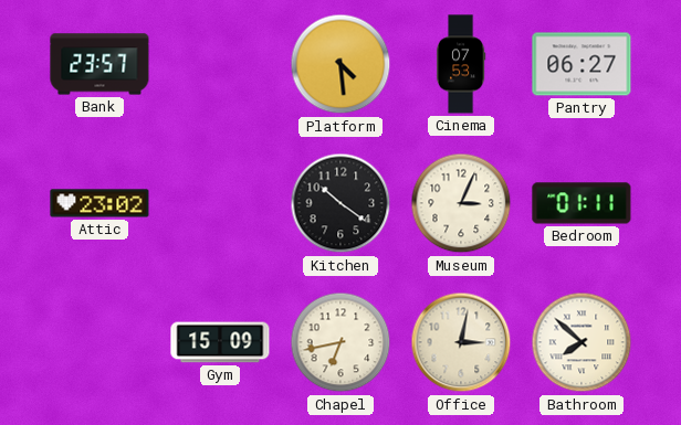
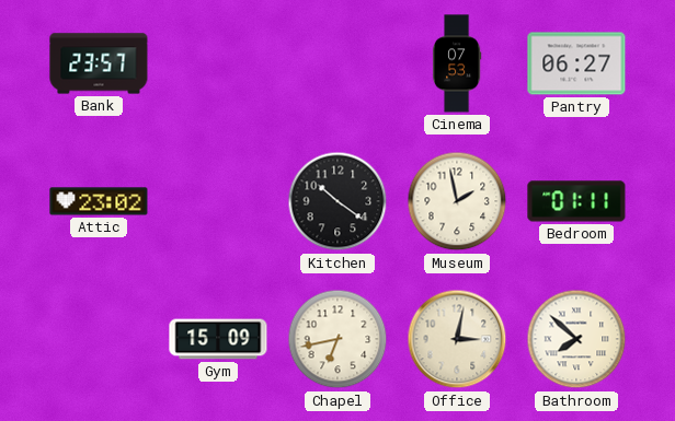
Platform: 4:29 -> none
Museum: 3:04 -> 1:58
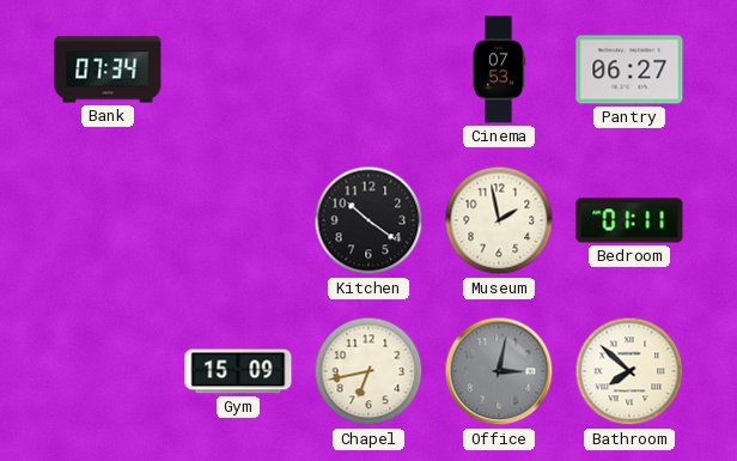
Bank: 23:57 -> 07:34
Attic: 23:02 -> none
Office dial: cream -> grey
